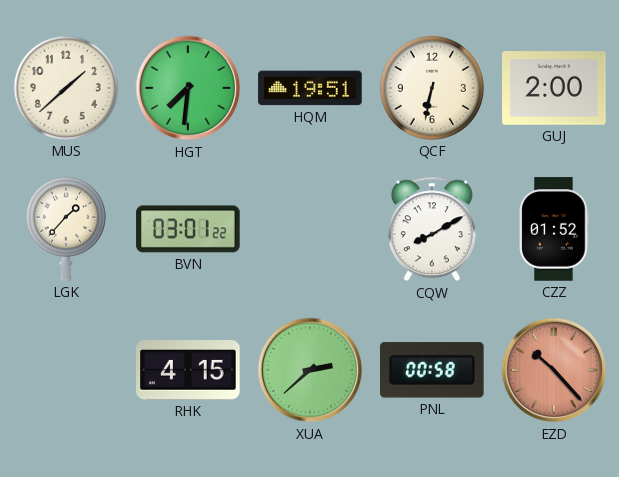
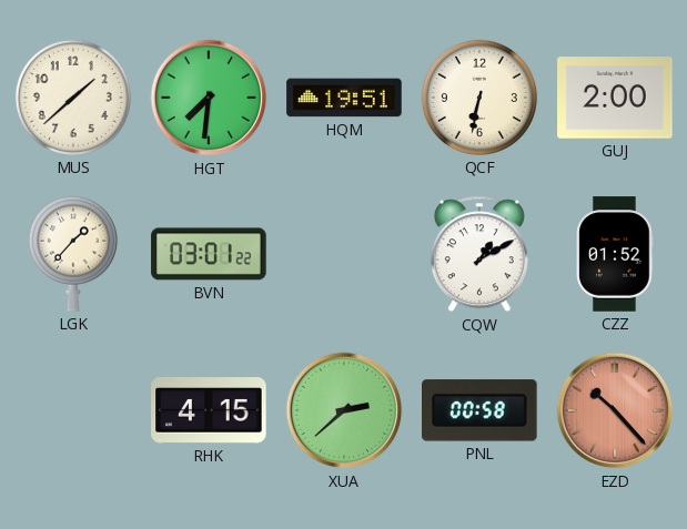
CQW: 8:10 -> 1:10
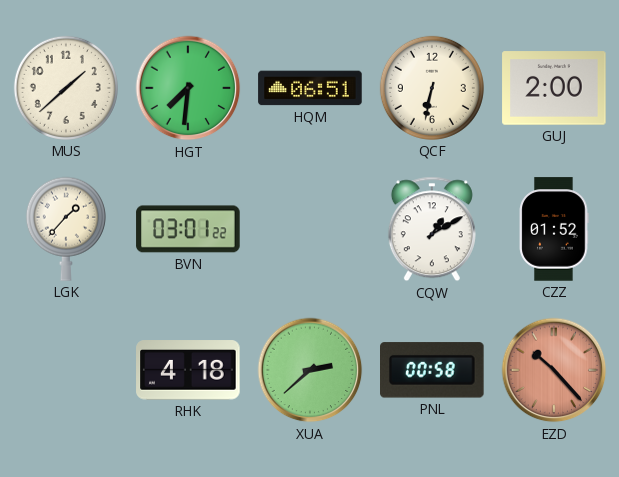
HQM: 19:51 -> 06:51
RHK: 4:15 -> 4:18
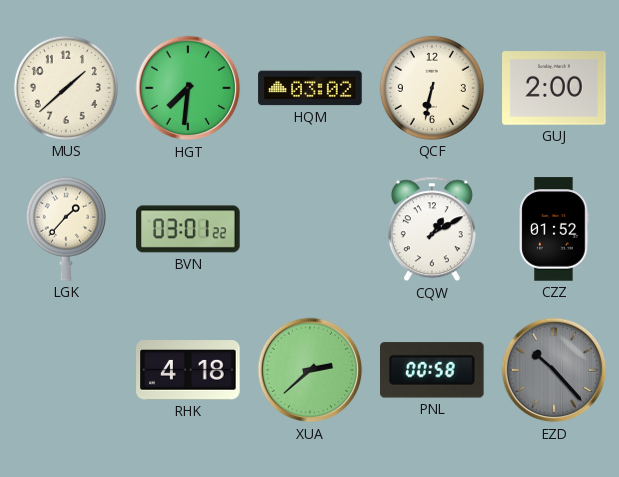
HQM: 06:51 -> 03:02
EZD dial: salmon -> grey
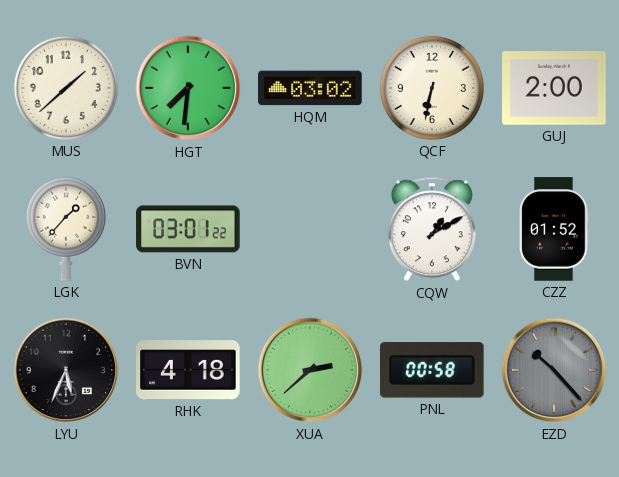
LYU: none -> 5:34
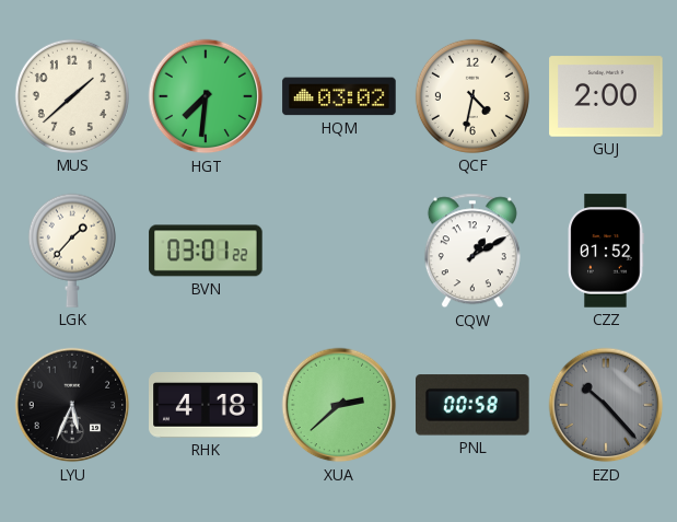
QCF: 6:32 -> 4:32
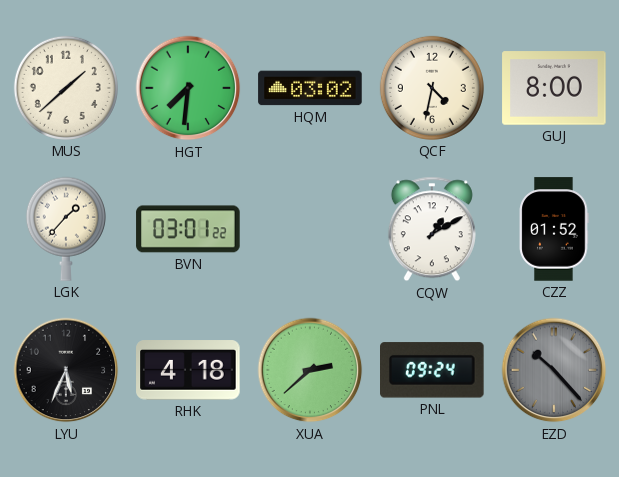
GUJ: 2:00 -> 8:00
PNL: 00:58 -> 09:24
